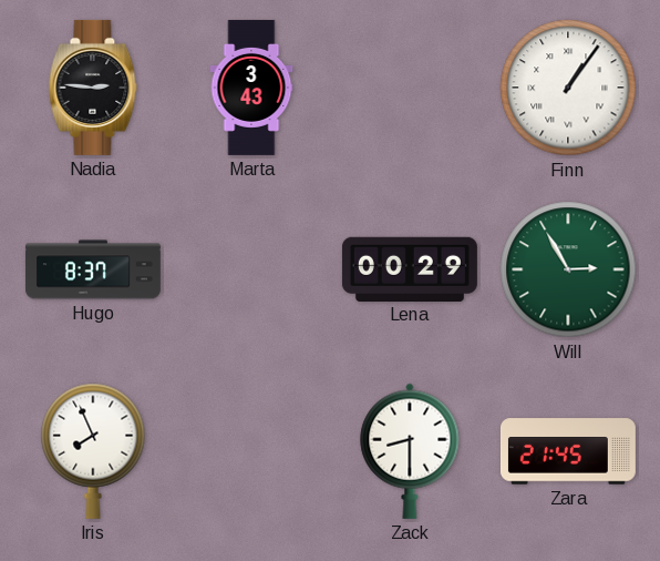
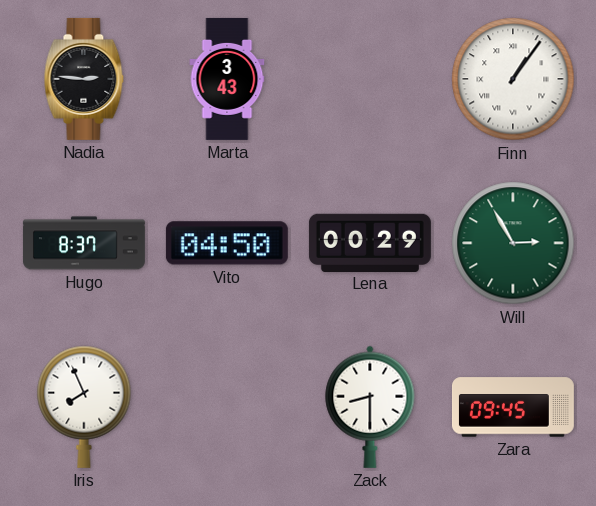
Vito: none -> 04:50
Zara: 21:45 -> 09:45
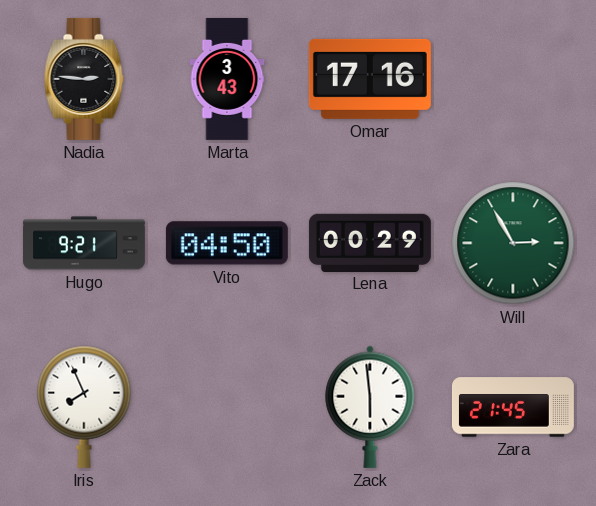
Omar: none -> 17:16
Finn: 1:06 -> none
Hugo: 8:37 -> 9:21
Zack: 8:30 -> 5:59
Zara: 09:45 -> 21:45
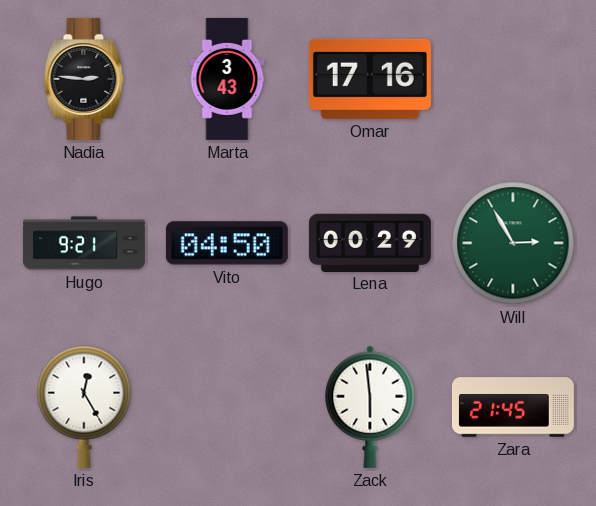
Iris: 7:56 -> 12:25
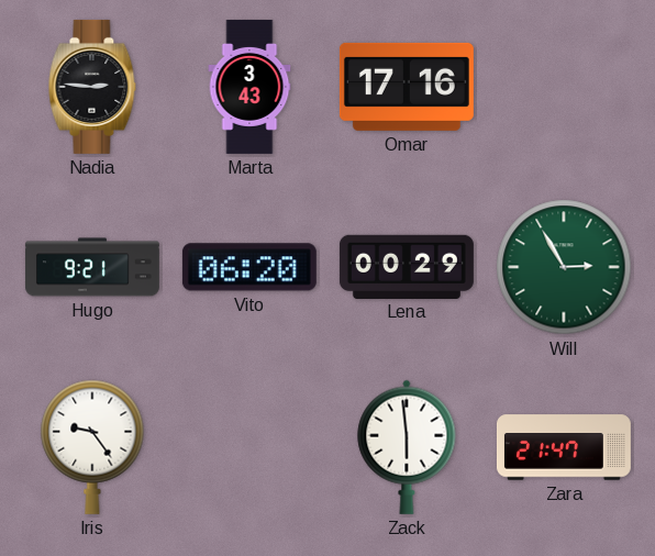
Vito: 04:50 -> 06:20
Iris: 12:25 -> 9:24
Zara: 21:45 -> 21:47
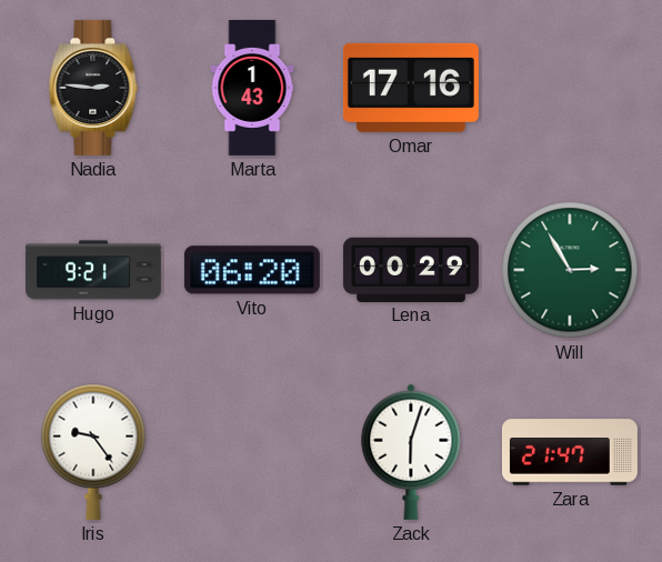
Marta: 3:43 -> 1:43
Zack: 5:59 -> 6:03
